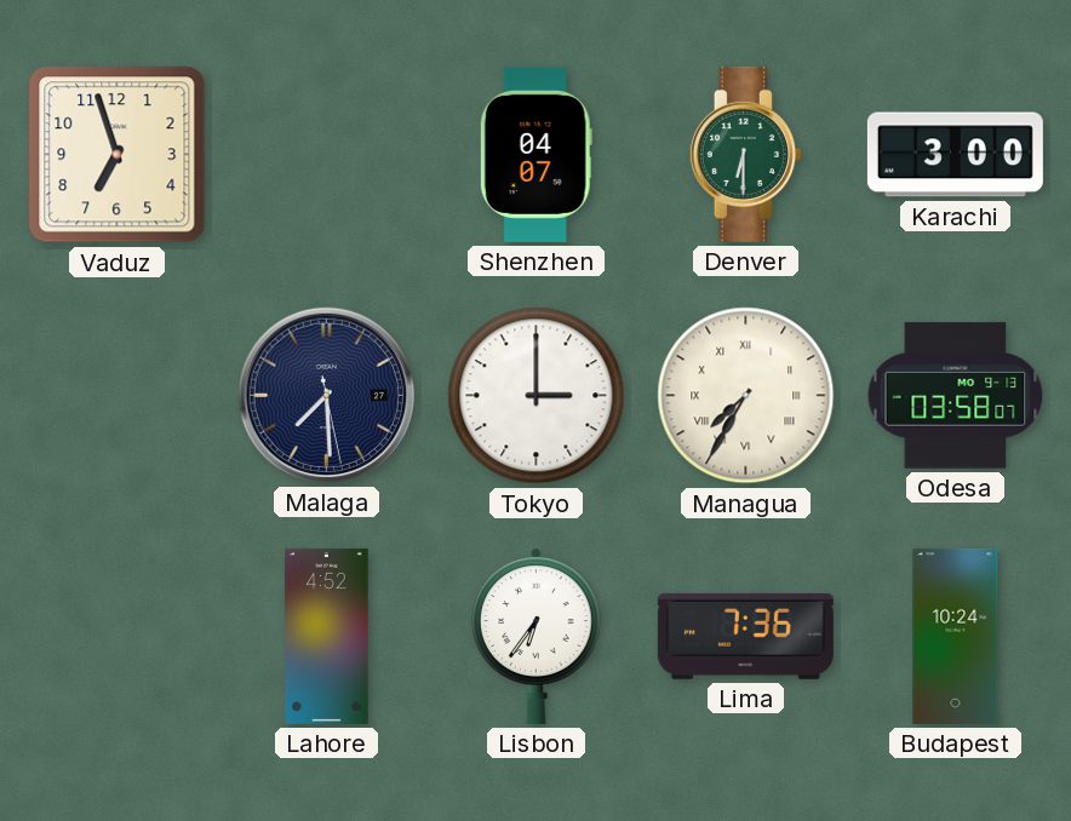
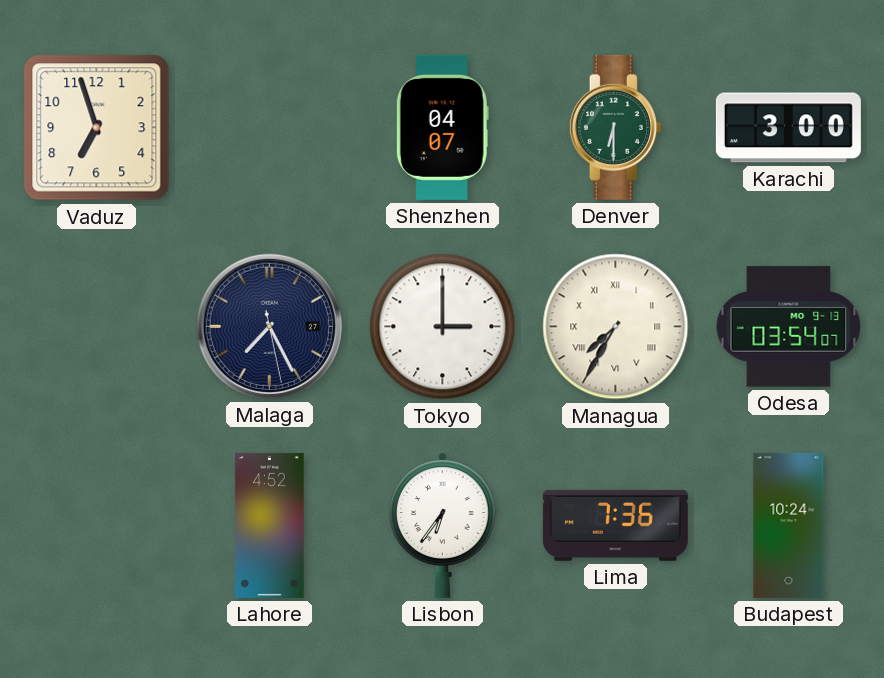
Malaga: 7:29 -> 7:25
Odesa: 03:58 -> 03:54
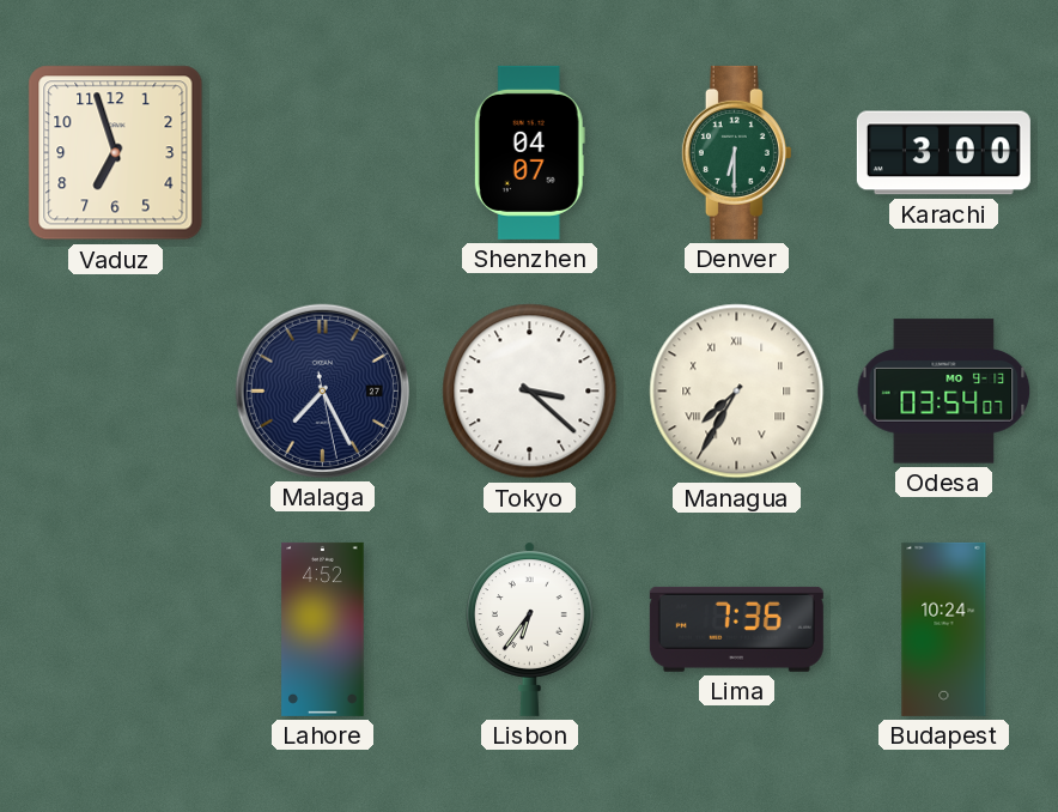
Tokyo: 3:00 -> 3:22
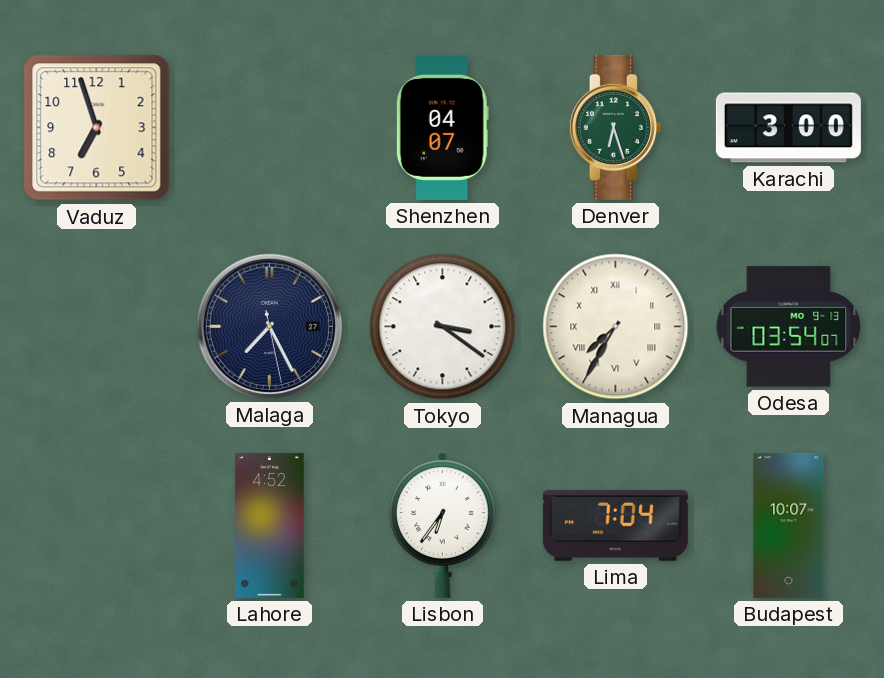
Denver: 6:30 -> 6:27
Tokyo: 3:22 -> 3:21
Lima: 7:36 -> 7:04
Budapest: 10:24 -> 10:07
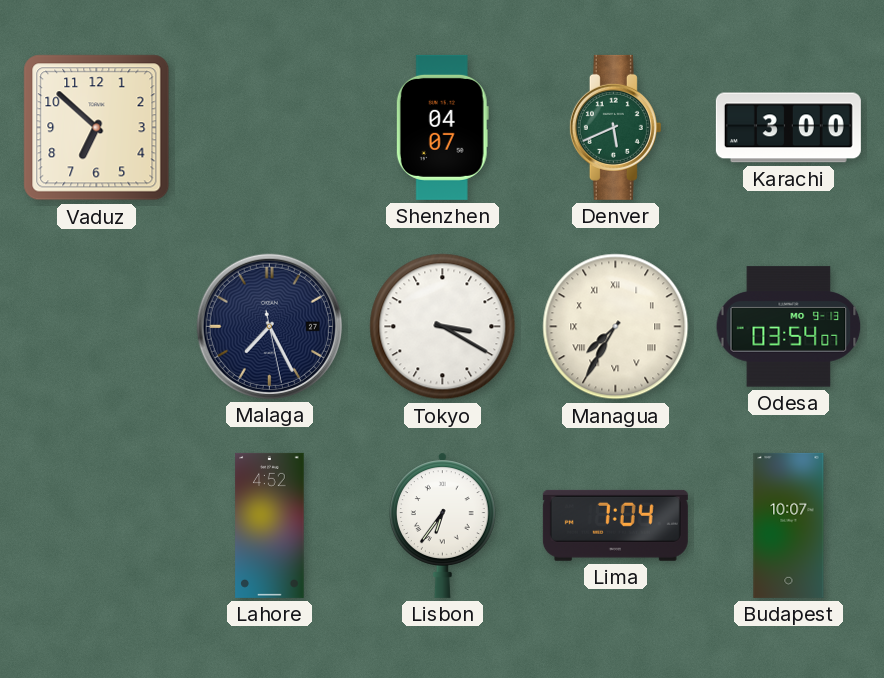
Vaduz: 6:57 -> 6:52
Denver: 6:27 -> 5:41
Tokyo: 3:21 -> 3:20
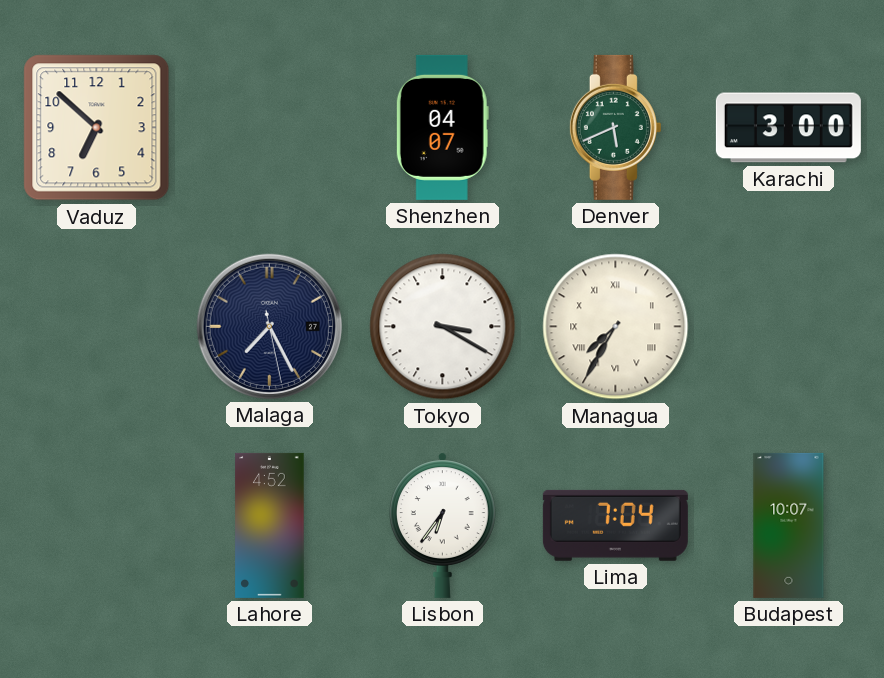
Odesa: 03:54 -> none
